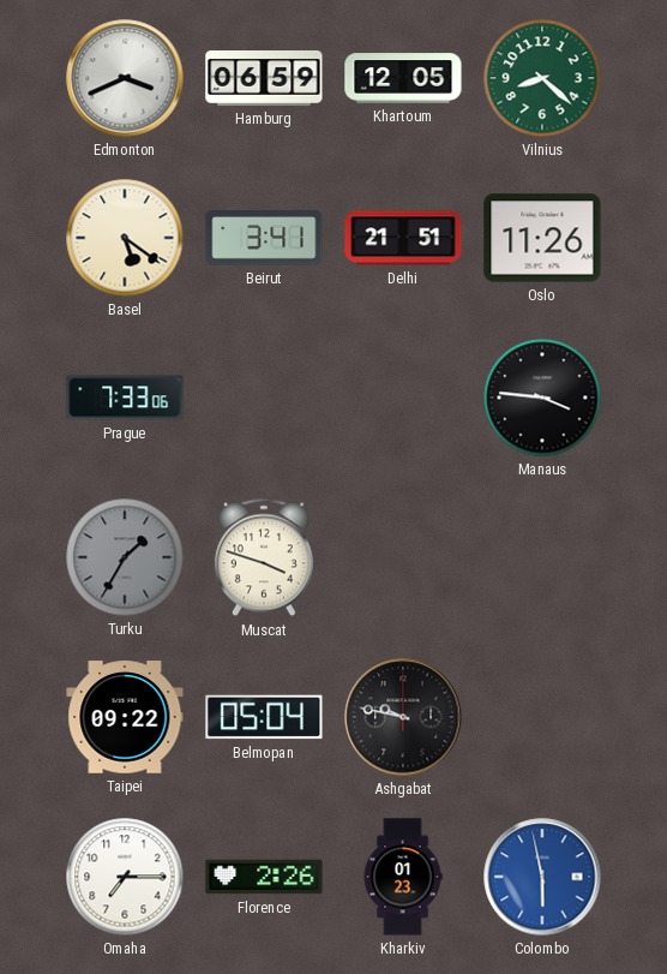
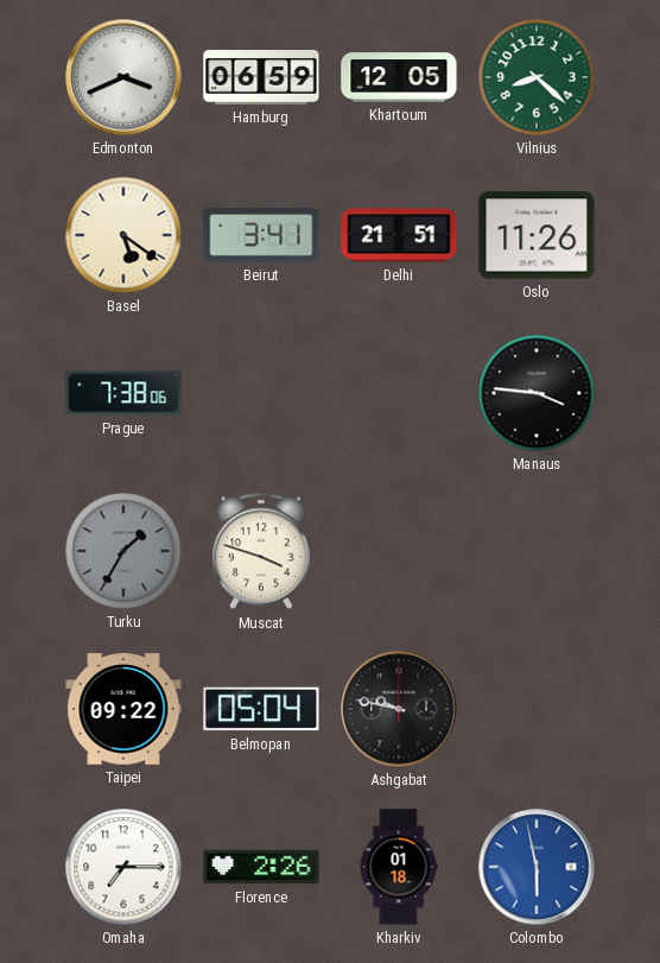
Prague: 7:33 -> 7:38
Kharkiv: 01:23 -> 01:18
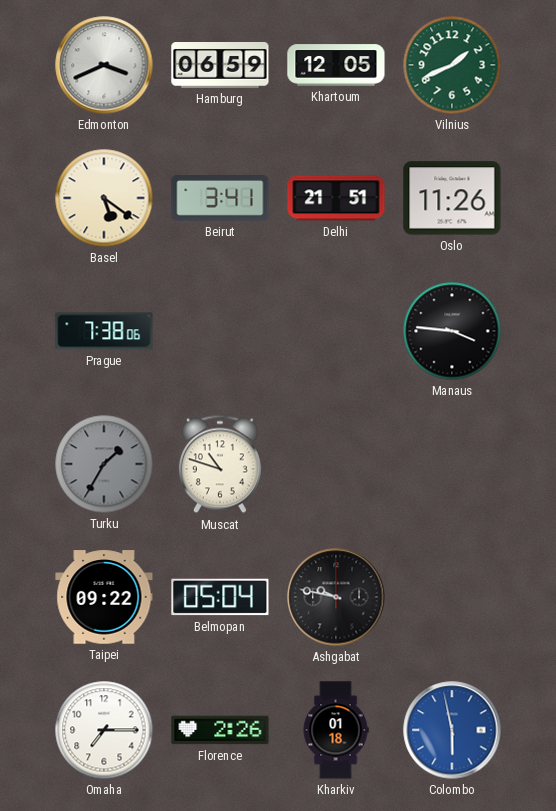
Vilnius: 8:22 -> 1:41
Muscat: 3:48 -> 10:48
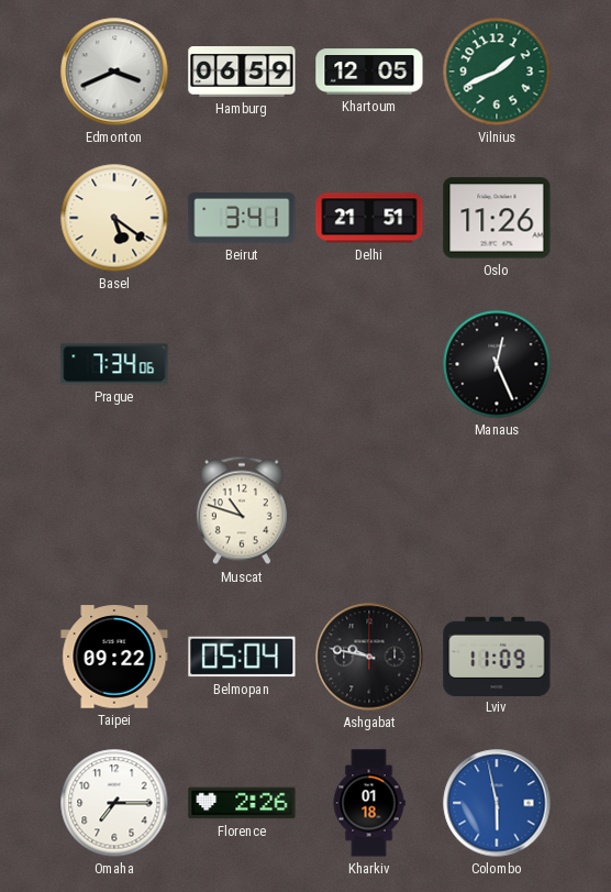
Prague: 7:38 -> 7:34
Manaus: 3:46 -> 12:26
Turku: 1:35 -> none
Lviv: none -> 11:09
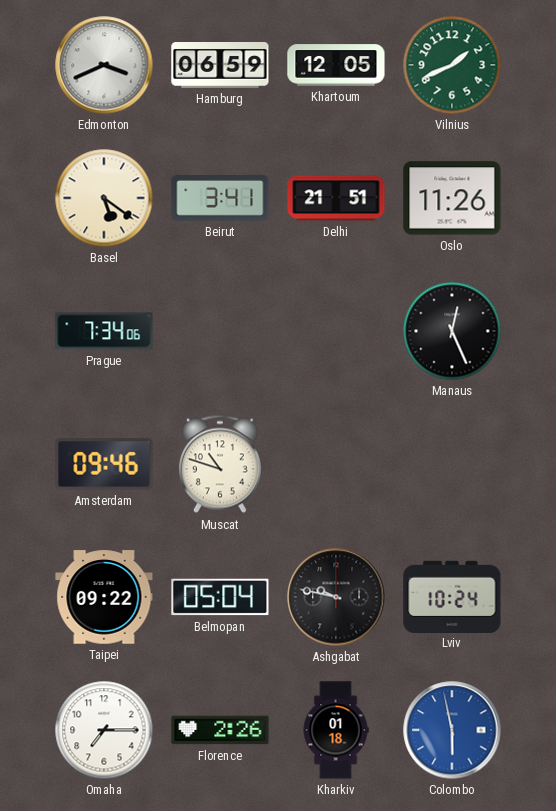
Amsterdam: none -> 09:46
Lviv: 11:09 -> 10:24
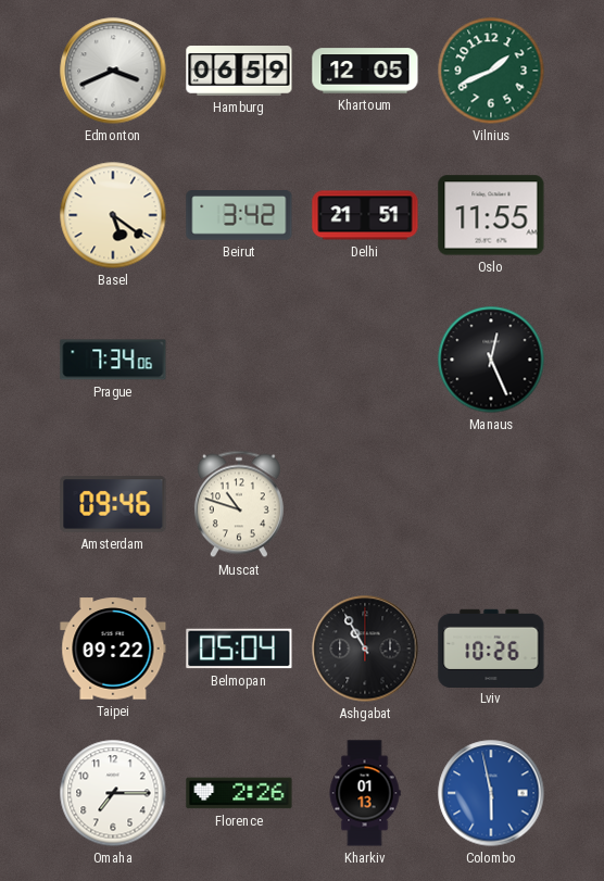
Beirut: 3:41 -> 3:42
Oslo: 11:26 -> 11:55
Ashgabat: 9:47 -> 10:55
Lviv: 10:24 -> 10:26
Kharkiv: 01:18 -> 01:13
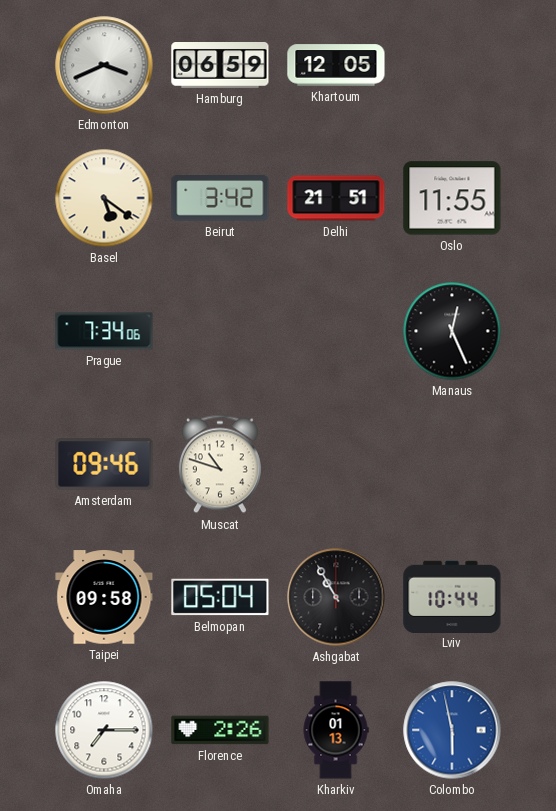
Vilnius: 1:41 -> none
Taipei: 09:22 -> 09:58
Lviv: 10:26 -> 10:44
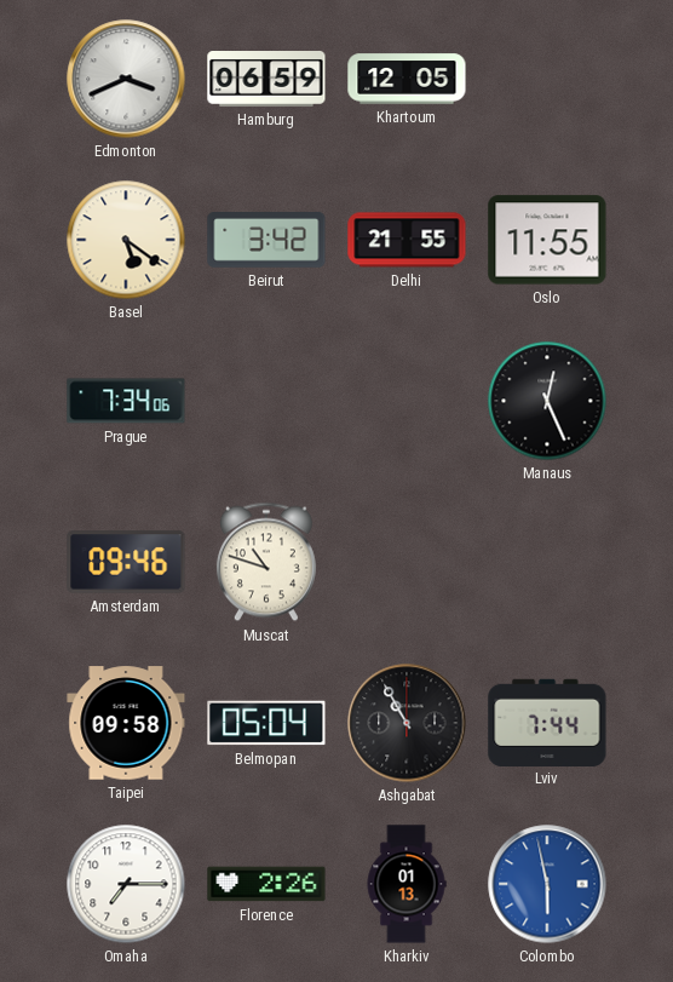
Delhi: 21:51 -> 21:55
Lviv: 10:44 -> 7:44
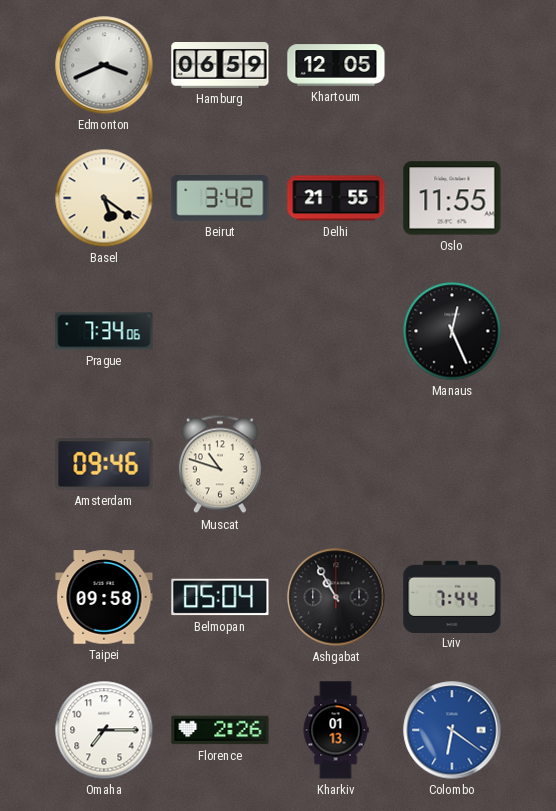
Colombo: 5:58 -> 6:21
